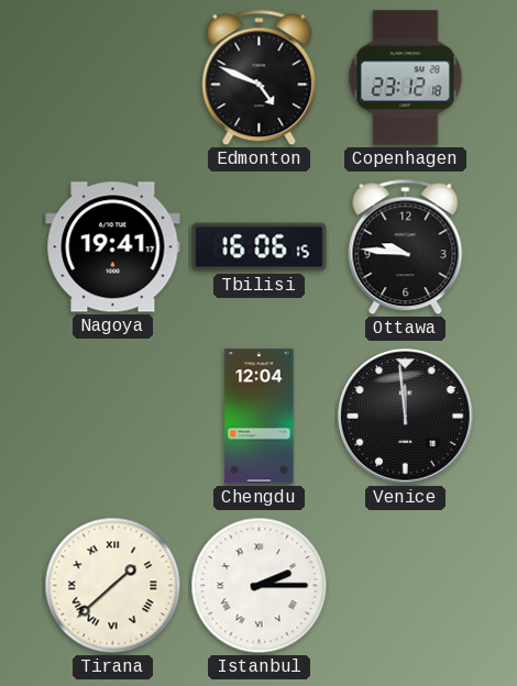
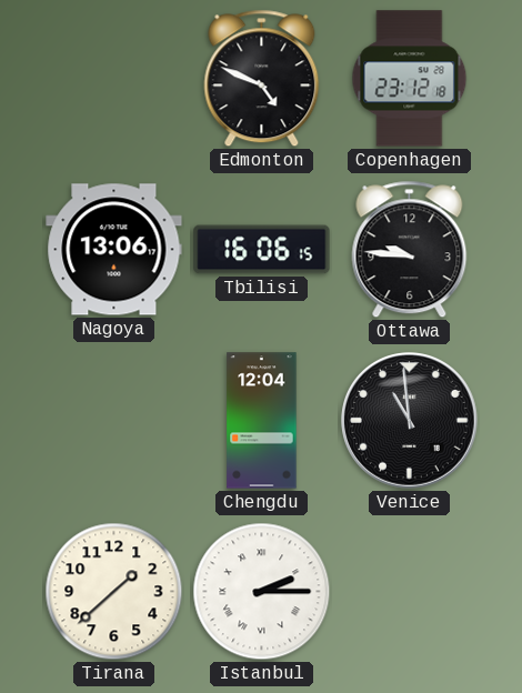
Nagoya: 19:41 -> 13:06
Venice: 11:59 -> 10:59
Tirana numerals: Roman -> Arabic
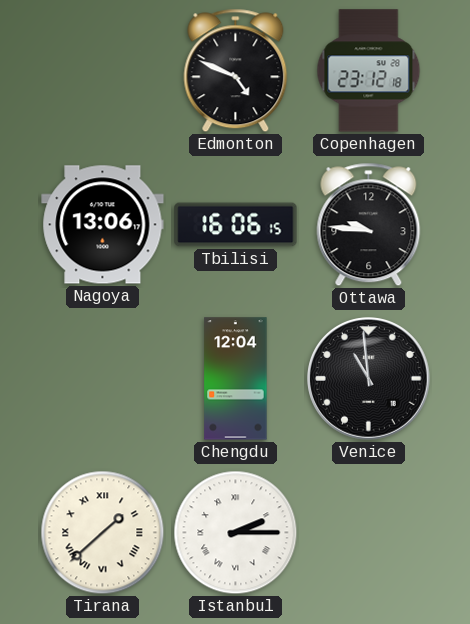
Tirana numerals: Arabic -> Roman
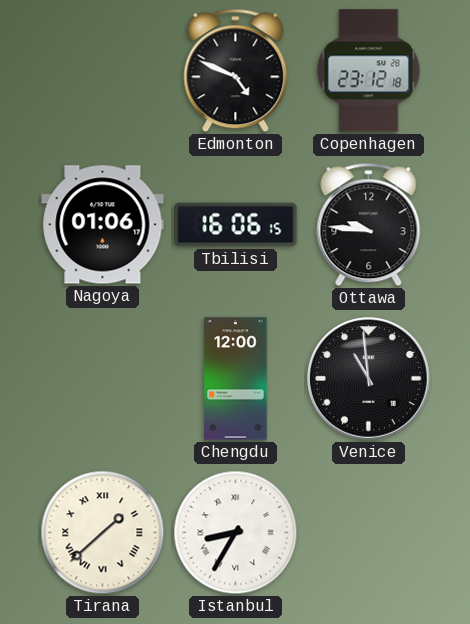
Nagoya: 13:06 -> 01:06
Chengdu: 12:04 -> 12:00
Istanbul: 2:15 -> 8:35
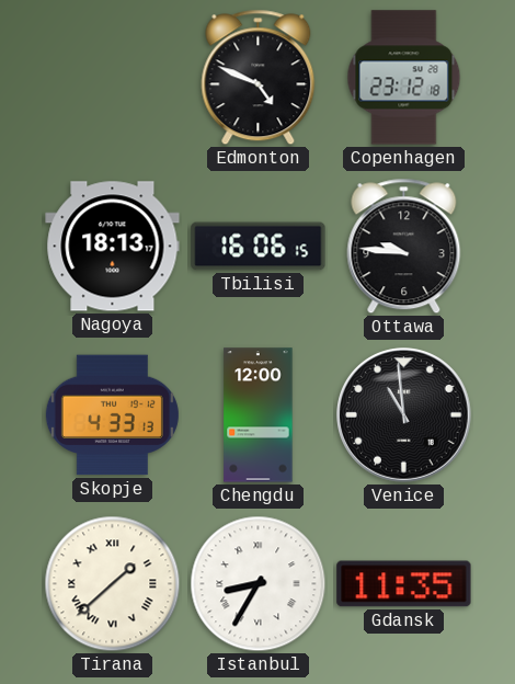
Nagoya: 01:06 -> 18:13
Skopje: none -> 4:33
Gdansk: none -> 11:35
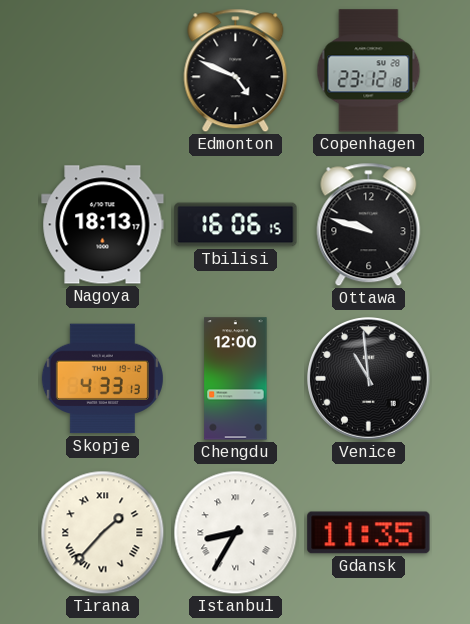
Ottawa: 9:46 -> 9:48
Tirana: 1:38 -> 1:37
